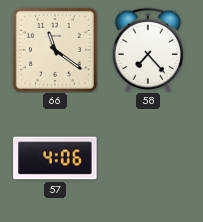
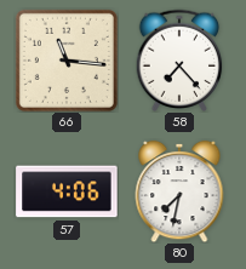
66: 11:21 -> 11:16
80: none -> 7:32
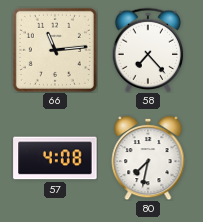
66: 11:16 -> 11:14
57: 4:06 -> 4:08
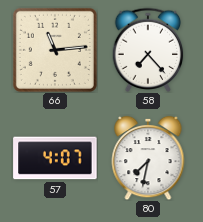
57: 4:08 -> 4:07
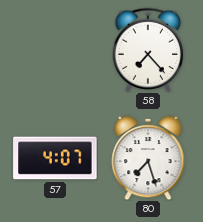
66: 11:14 -> none
80: 7:32 -> 7:27
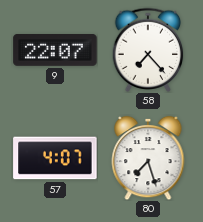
9: none -> 22:07
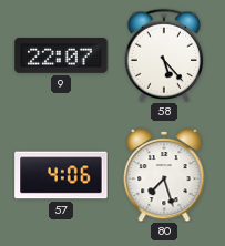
58: 7:23 -> 5:23
57: 4:07 -> 4:06
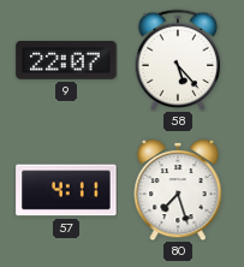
57: 4:06 -> 4:11
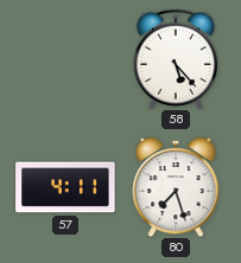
9: 22:07 -> none
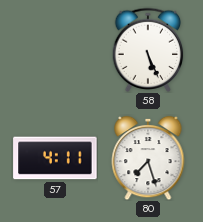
58: 5:23 -> 5:26
